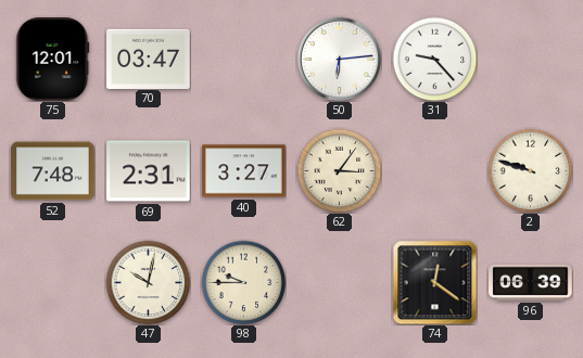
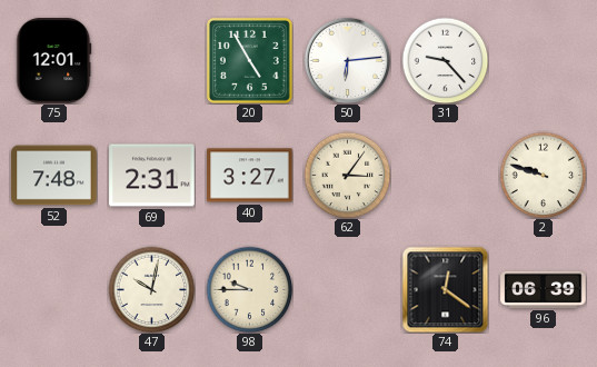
70: 03:47 -> none
20: none -> 4:55
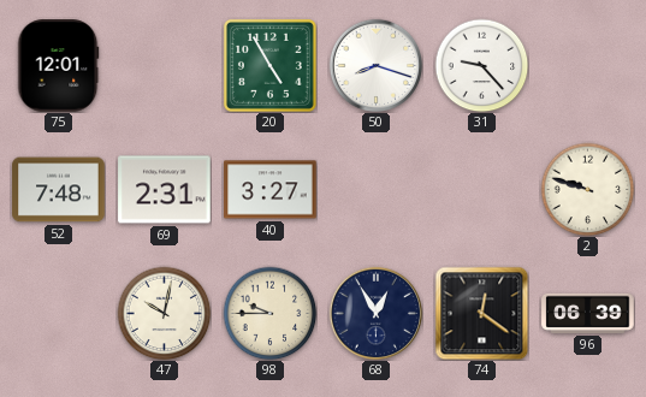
50: 6:14 -> 8:18
62: 3:06 -> none
68: none -> 12:55
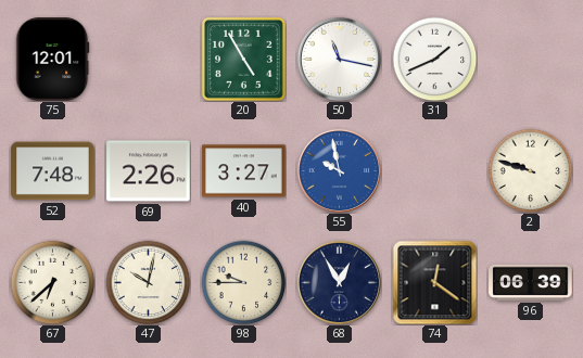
50: 8:18 -> 11:17
31: 9:23 -> 1:41
69: 2:31 -> 2:26
55: none -> 9:58
67: none -> 6:38
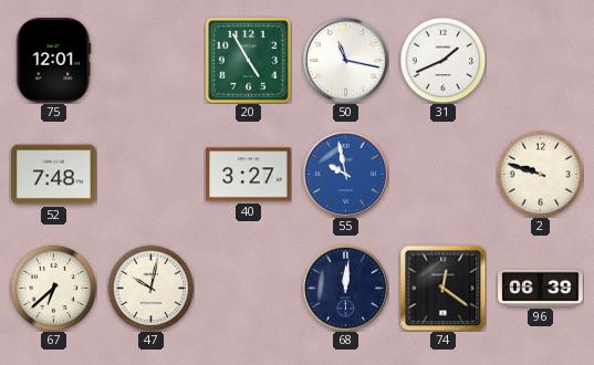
69: 2:26 -> none
98: 9:45 -> none
68: 12:55 -> 12:01
